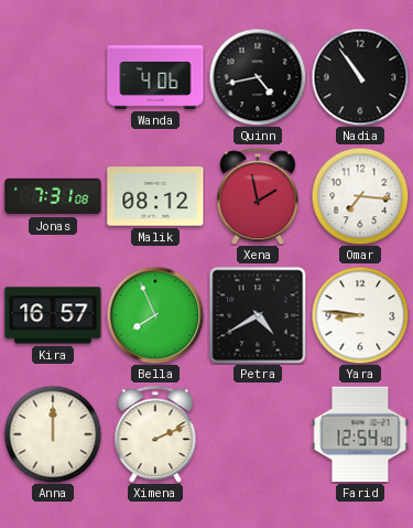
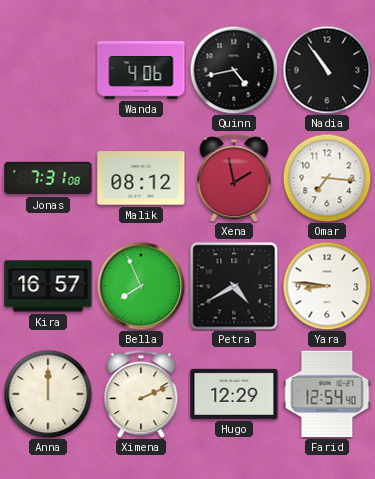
Hugo: none -> 12:29
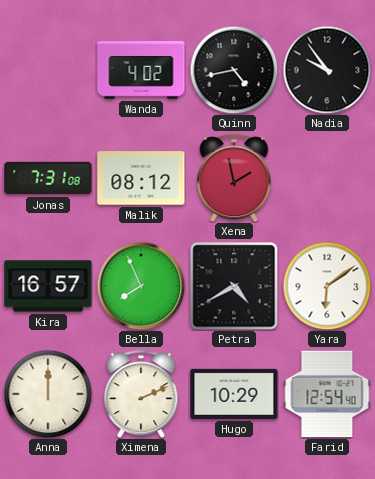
Wanda: 4:06 -> 4:02
Nadia: 10:54 -> 9:54
Omar: 7:16 -> none
Yara: 8:46 -> 6:09
Hugo: 12:29 -> 10:29
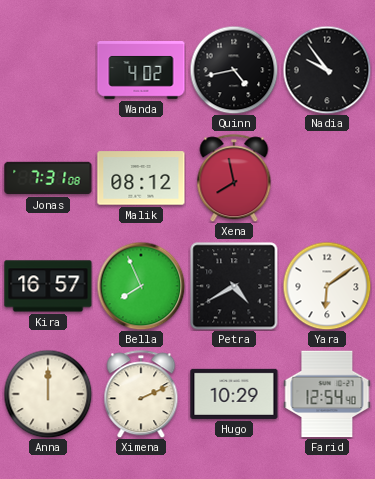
Xena: 1:58 -> 7:58
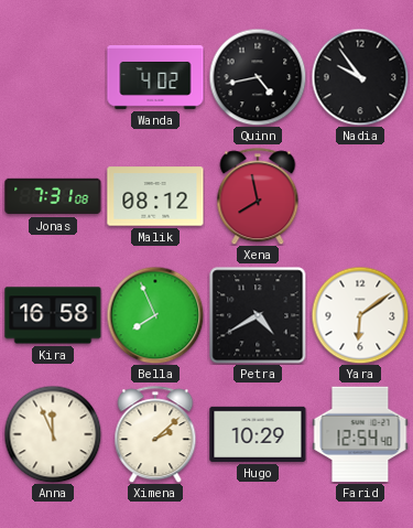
Kira: 16:57 -> 16:58
Anna: 12:00 -> 11:56
Ximena: 2:11 -> 2:08
